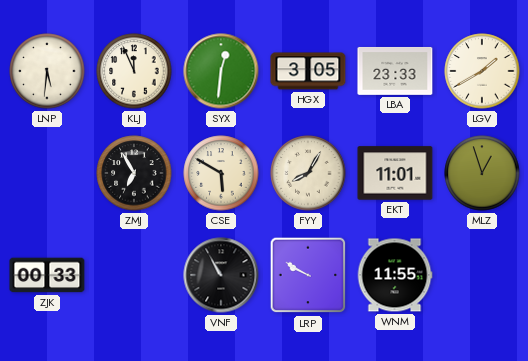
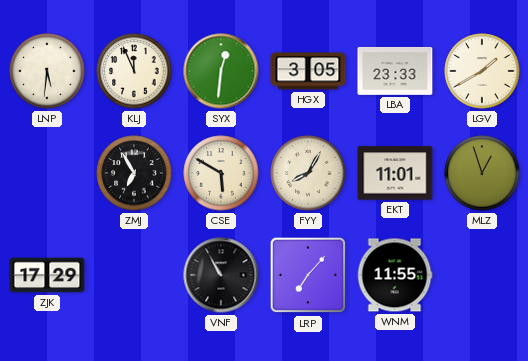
ZJK: 00:33 -> 17:29
LRP: 9:50 -> 7:07
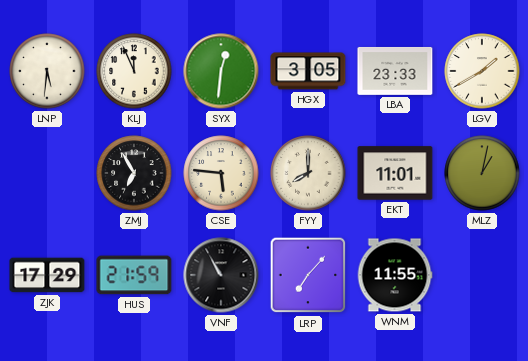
CSE: 5:50 -> 5:46
FYY: 8:05 -> 8:00
MLZ: 12:57 -> 1:02
HUS: none -> 21:59
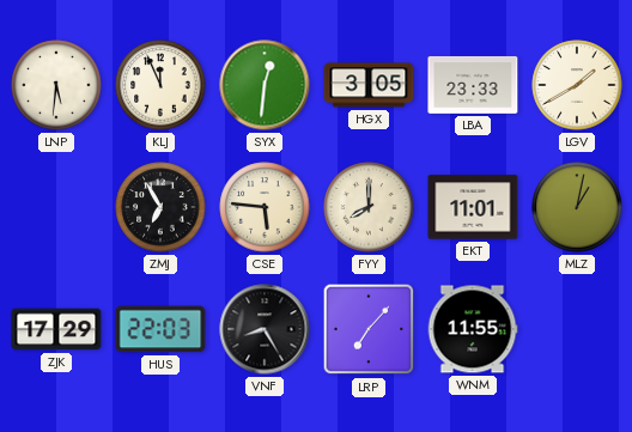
HUS: 21:59 -> 22:03
VNF: 10:55 -> 8:25
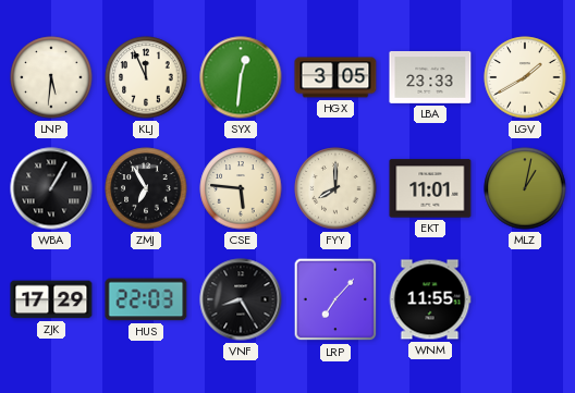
WBA: none -> 1:05
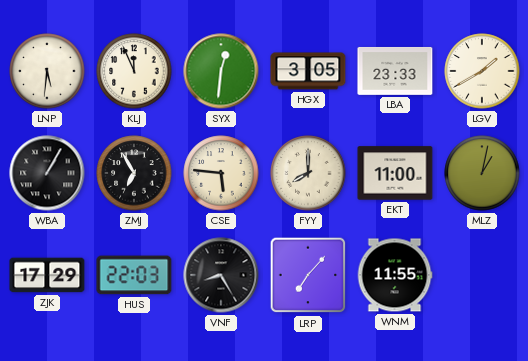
EKT: 11:01 -> 11:00
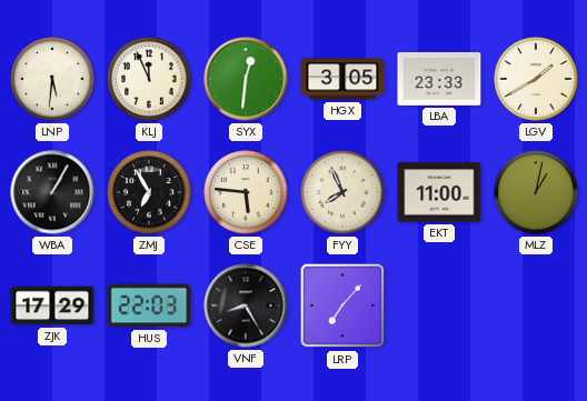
FYY: 8:00 -> 7:56
WNM: 11:55 -> none
